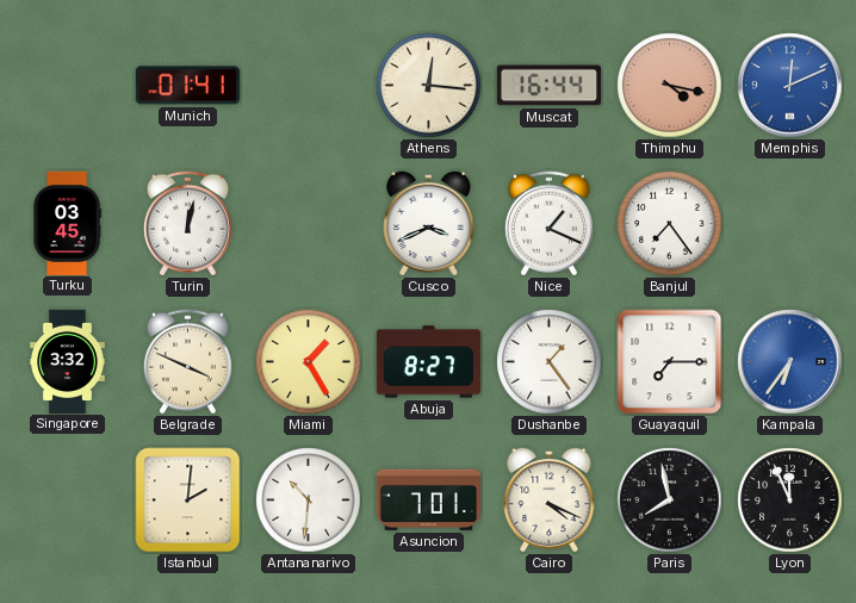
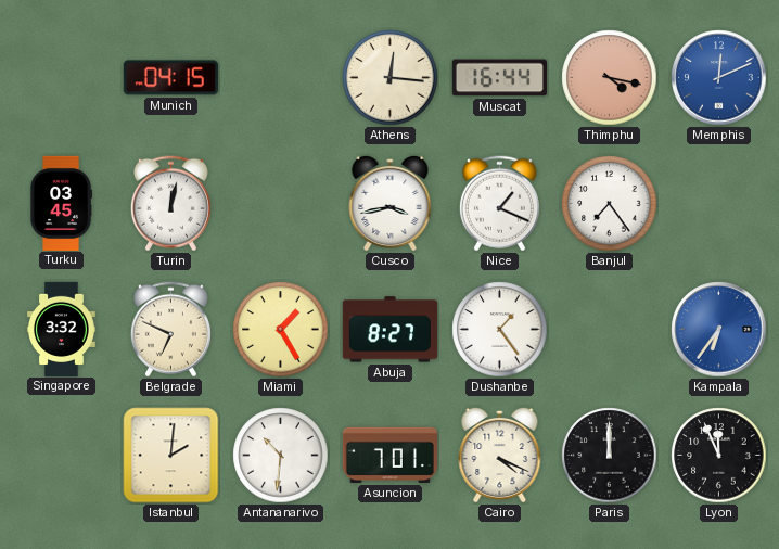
Munich: 01:41 -> 04:15
Cusco: 3:41 -> 3:43
Belgrade: 3:49 -> 6:49
Guayaquil: 7:15 -> none
Paris: 7:58 -> 12:00
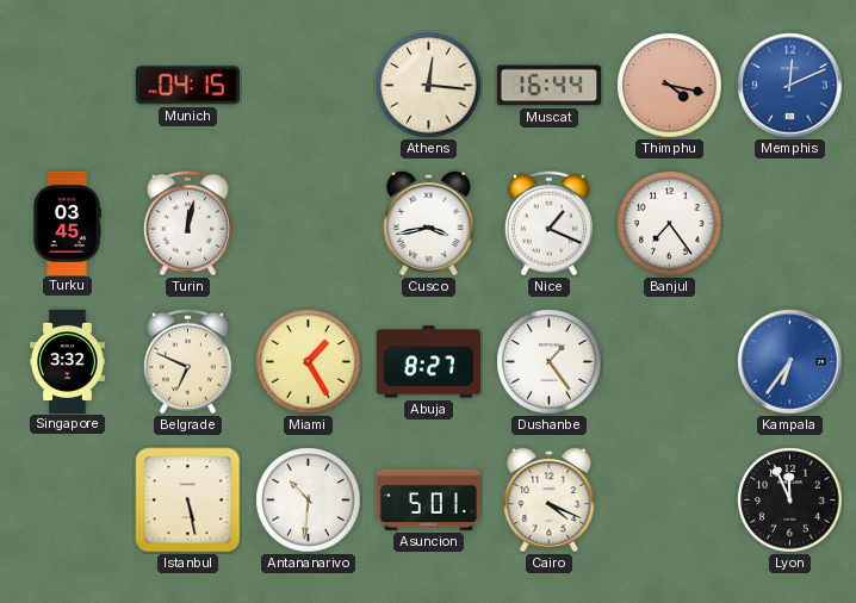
Istanbul: 2:01 -> 5:28
Asuncion: 7:01 -> 5:01
Paris: 12:00 -> none
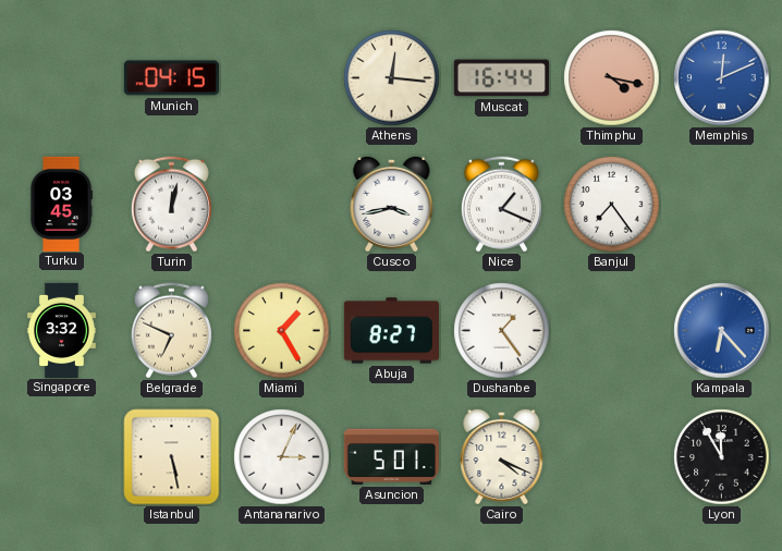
Kampala: 6:36 -> 6:23
Antananarivo: 10:31 -> 3:04
Lyon: 11:56 -> 11:55
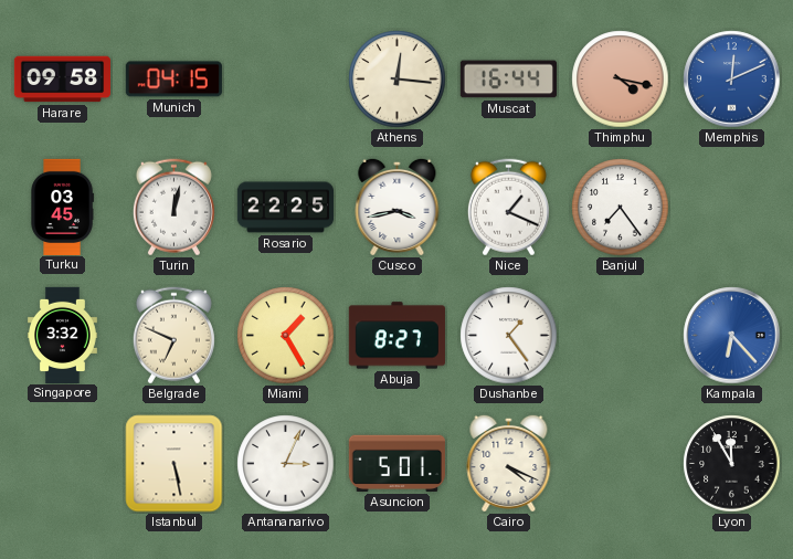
Harare: none -> 09:58
Rosario: none -> 22:25
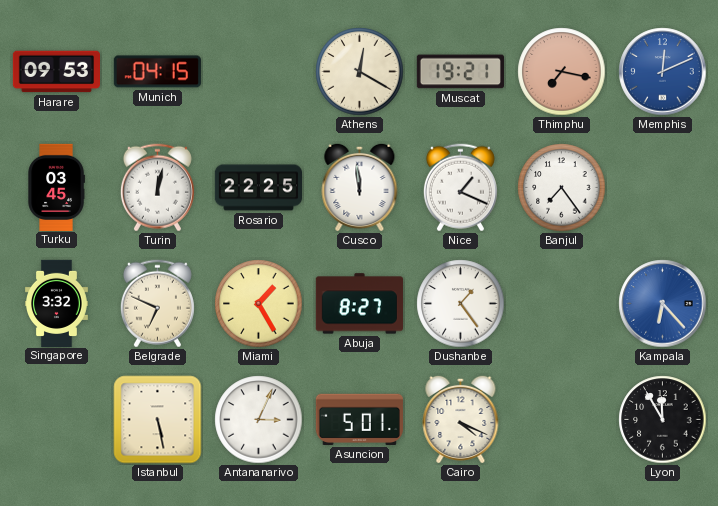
Harare: 09:58 -> 09:53
Athens: 12:16 -> 12:20
Muscat: 16:44 -> 19:21
Thimphu: 4:17 -> 7:17
Cusco: 3:43 -> 11:59
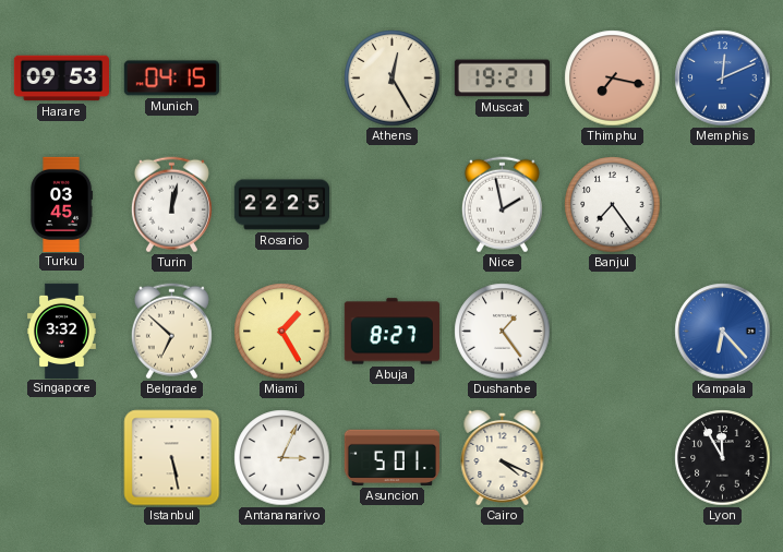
Athens: 12:20 -> 12:25
Cusco: 11:59 -> none
Nice: 1:19 -> 1:58
Belgrade: 6:49 -> 6:52
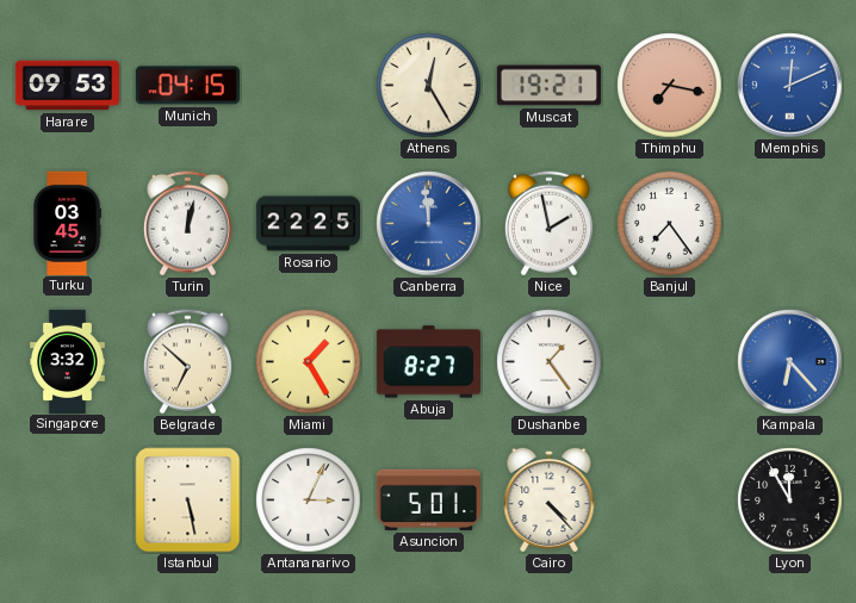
Canberra: none -> 11:59
Cairo: 4:19 -> 4:23
